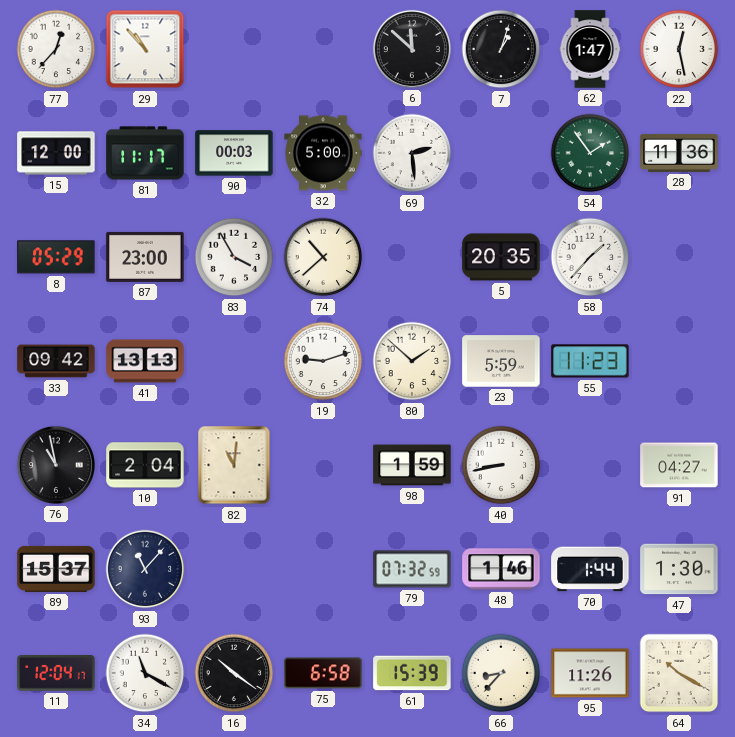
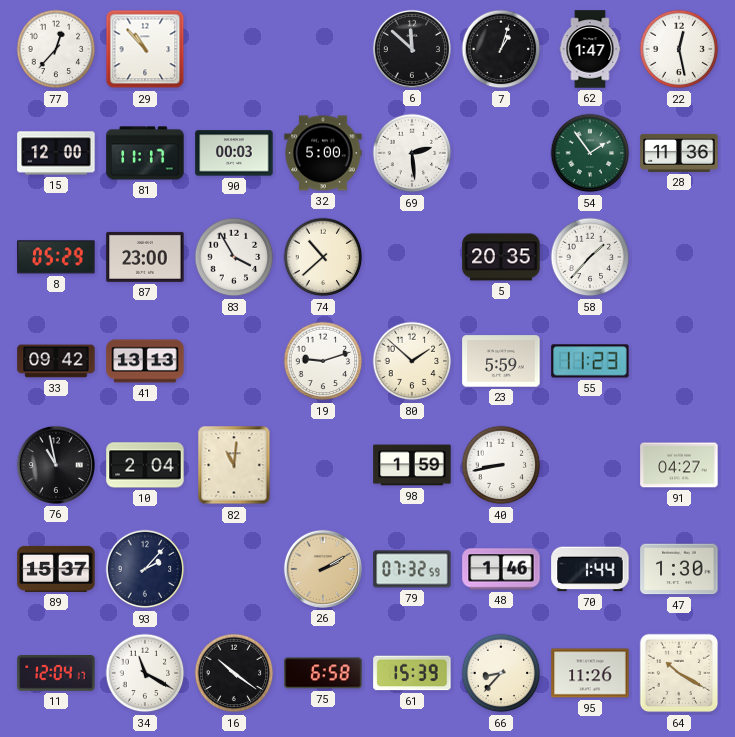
93: 11:07 -> 2:07
26: none -> 2:10
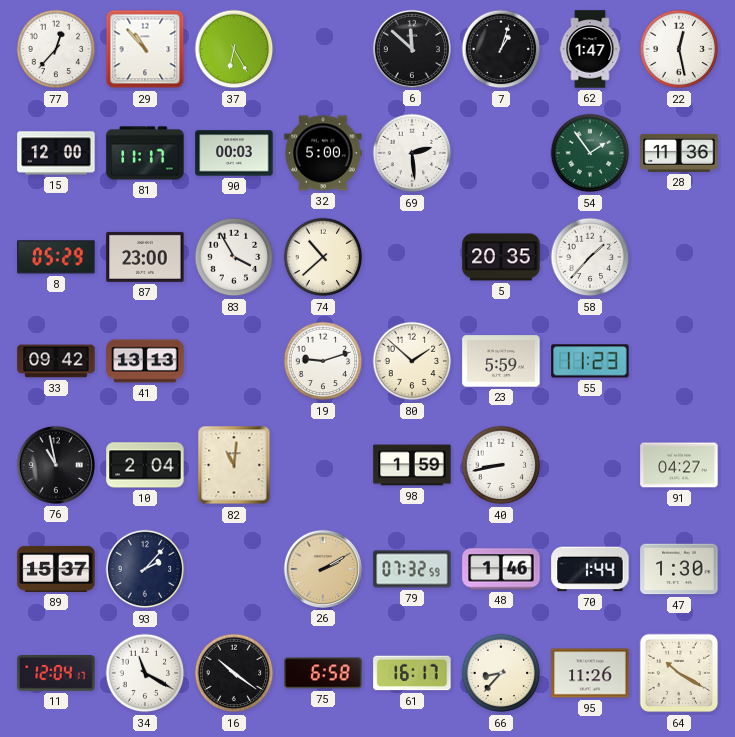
37: none -> 6:25
61: 15:39 -> 16:17
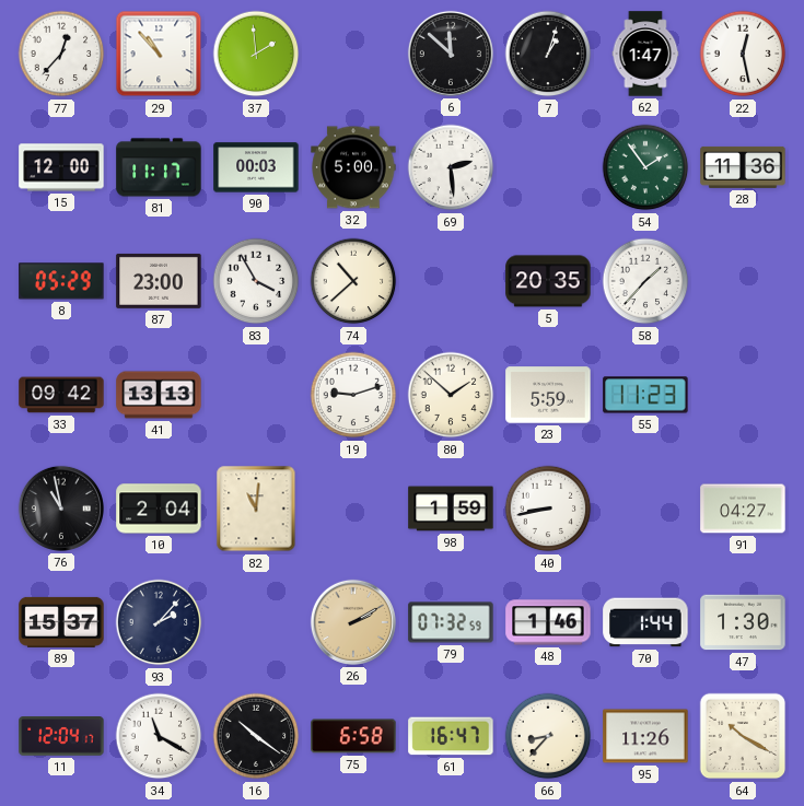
37: 6:25 -> 1:59
61: 16:17 -> 16:47
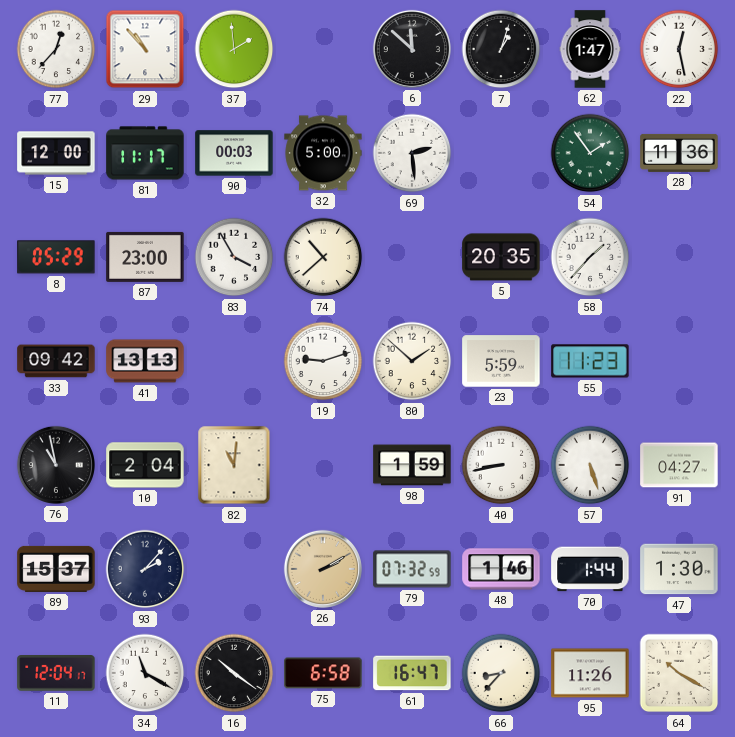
57: none -> 5:27
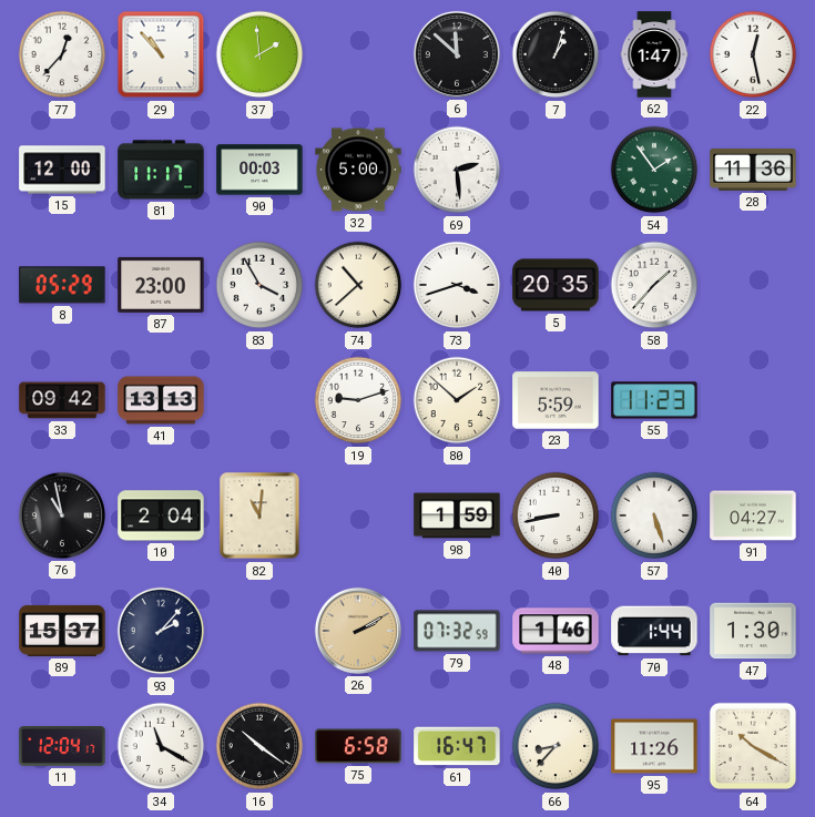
73: none -> 3:42
